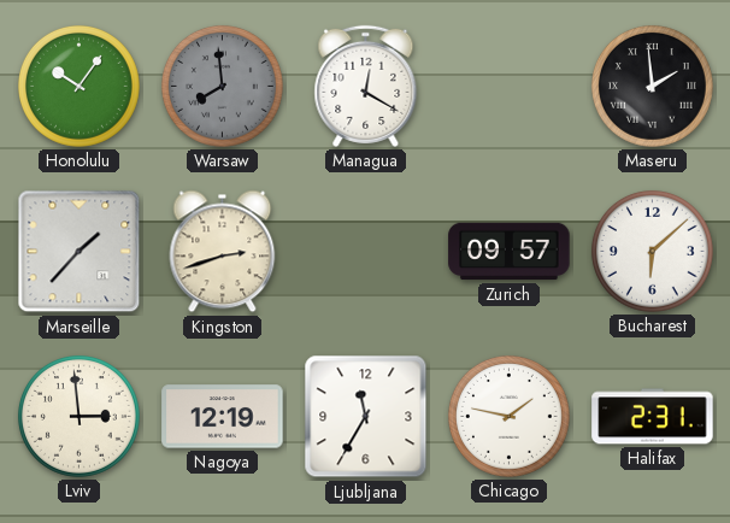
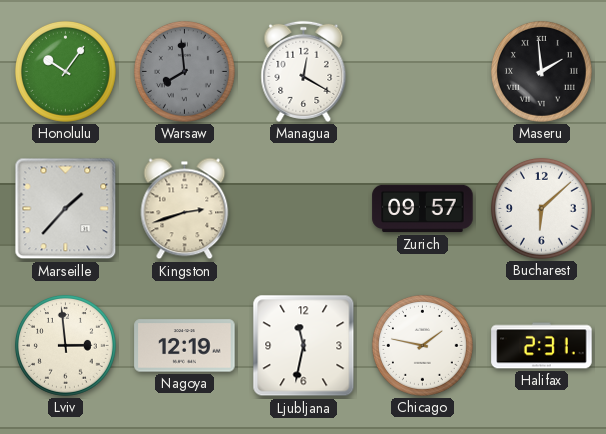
Ljubljana: 11:35 -> 11:32
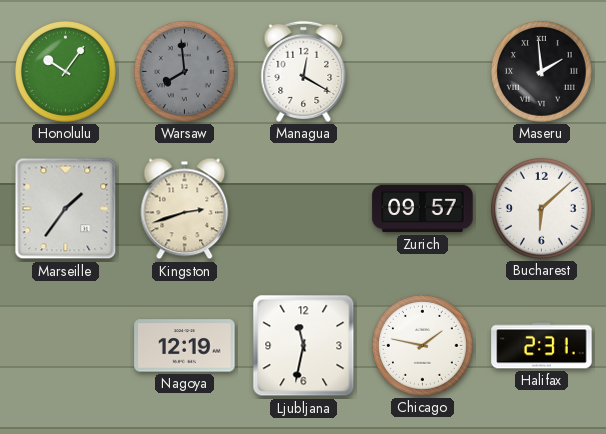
Marseille: 1:37 -> 1:36
Lviv: 2:59 -> none
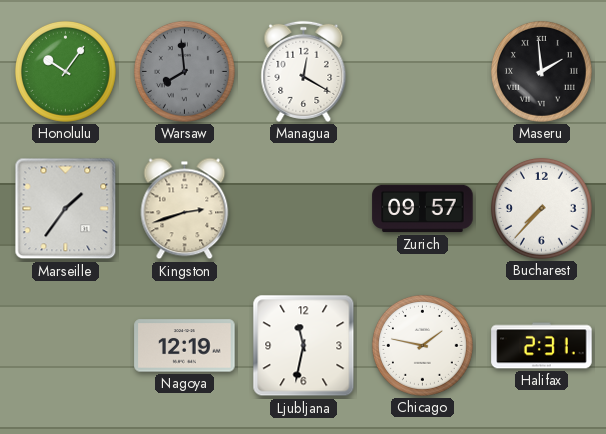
Bucharest: 6:08 -> 7:37
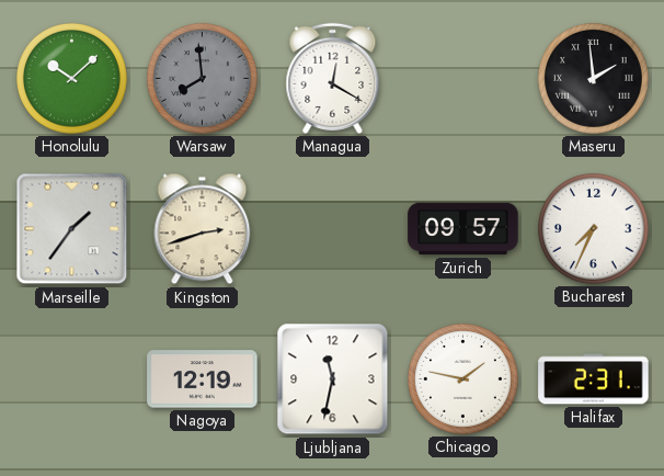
Honolulu: 10:06 -> 10:08
Bucharest: 7:37 -> 7:34
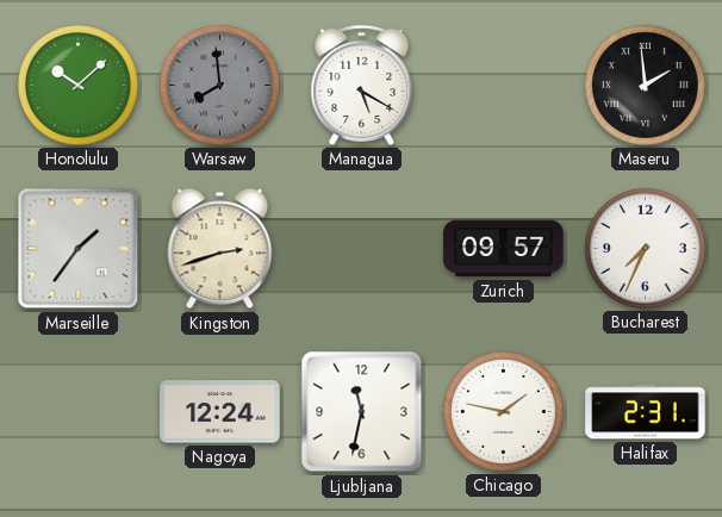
Managua: 12:20 -> 5:20
Nagoya: 12:19 -> 12:24
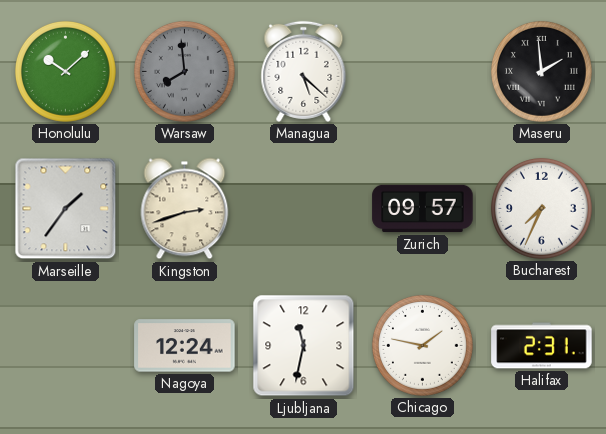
Managua: 5:20 -> 5:22
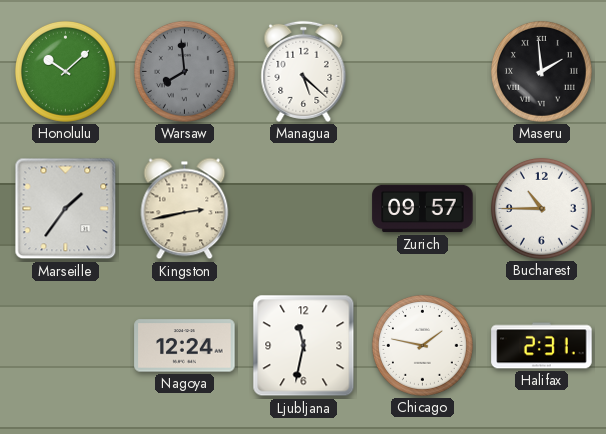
Kingston: 2:42 -> 2:43
Bucharest: 7:34 -> 10:45
